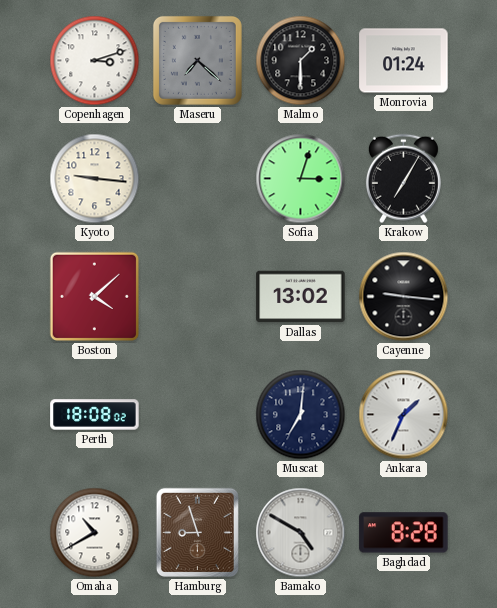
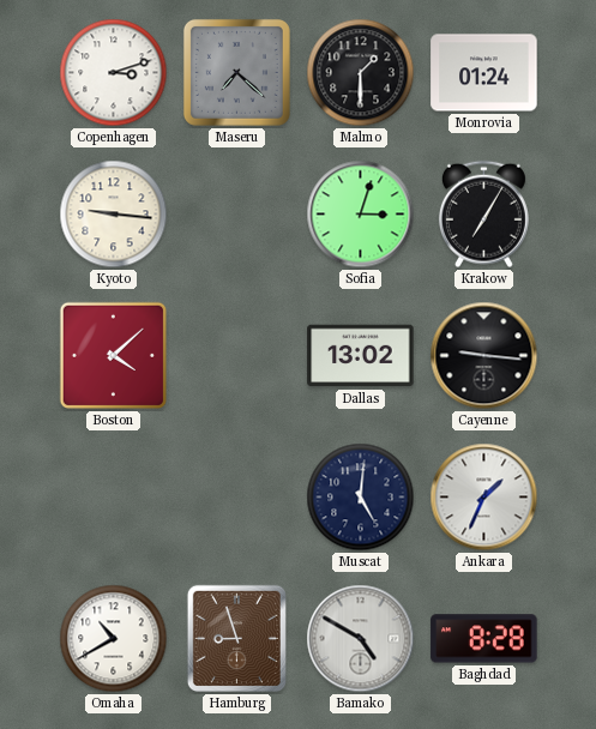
Perth: 18:08 -> none
Muscat: 7:01 -> 5:01
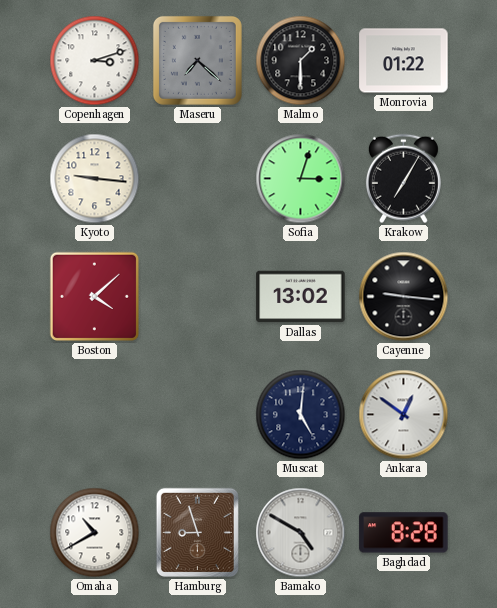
Monrovia: 01:24 -> 01:22
Ankara: 1:34 -> 12:51
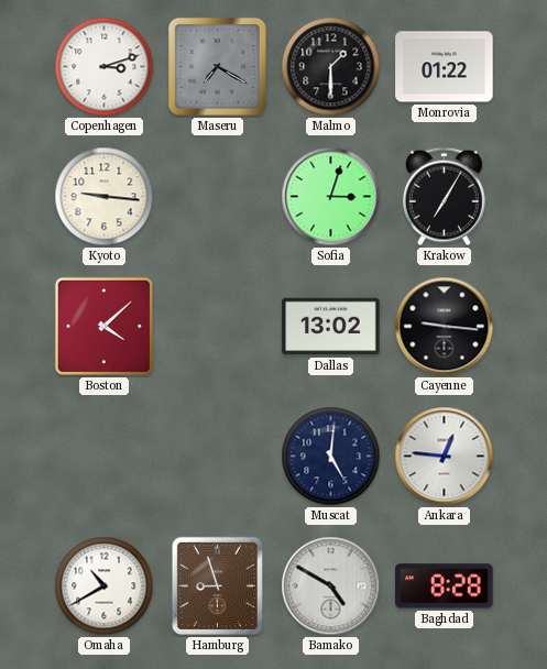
Maseru: 7:22 -> 7:20
Ankara: 12:51 -> 12:46
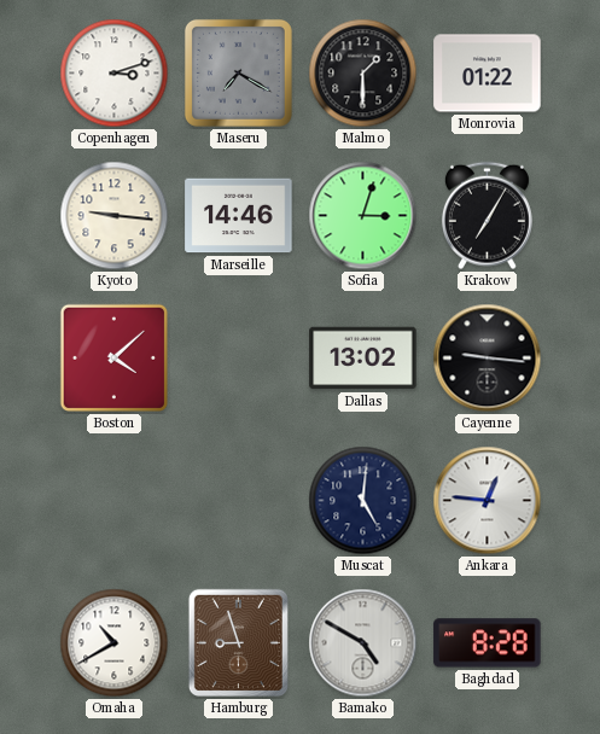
Marseille: none -> 14:46
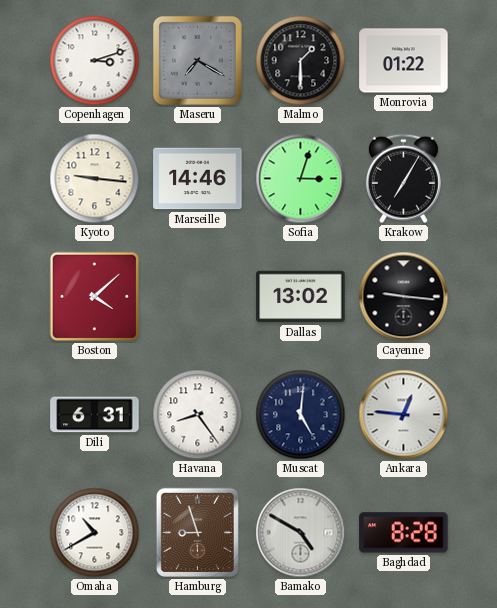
Dili: none -> 6:31
Havana: none -> 8:24
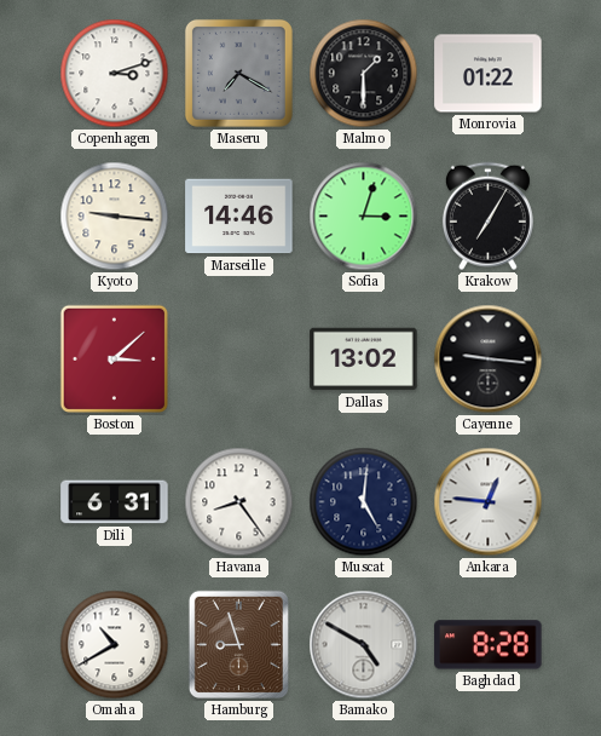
Boston: 4:08 -> 3:08
